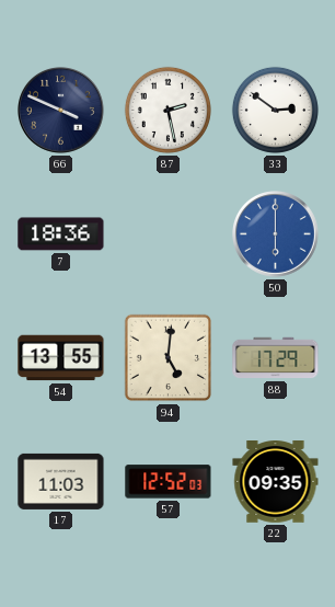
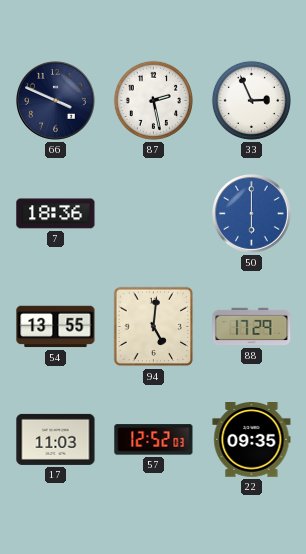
33: 2:51 -> 2:56
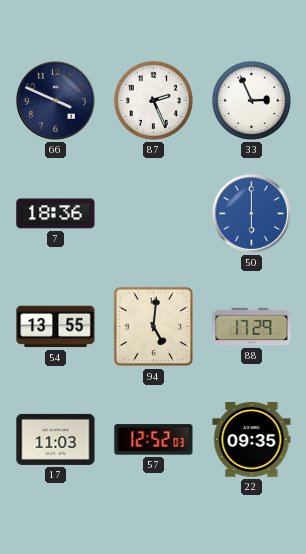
87: 2:28 -> 2:26
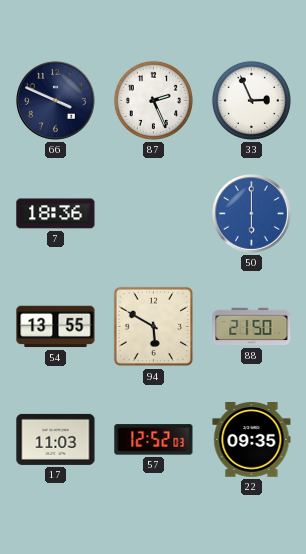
94: 5:01 -> 5:50
88: 17:29 -> 21:50
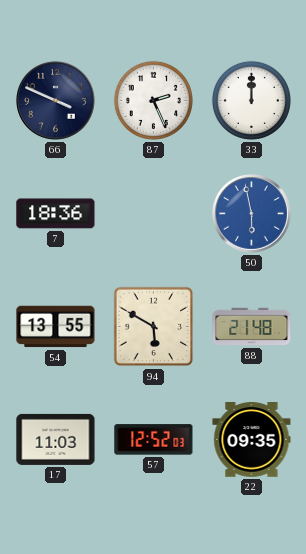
33: 2:56 -> 12:00
50: 6:00 -> 5:58
88: 21:50 -> 21:48
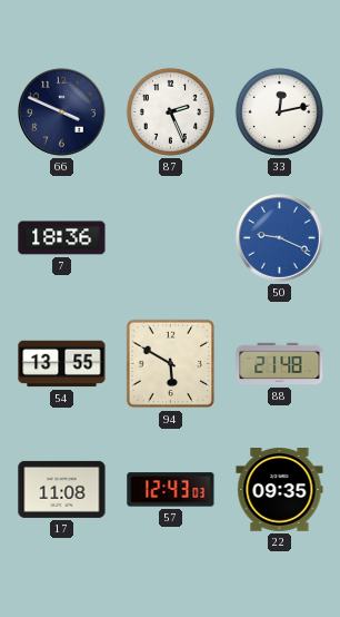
33: 12:00 -> 12:13
50: 5:58 -> 9:19
17: 11:03 -> 11:08
57: 12:52 -> 12:43
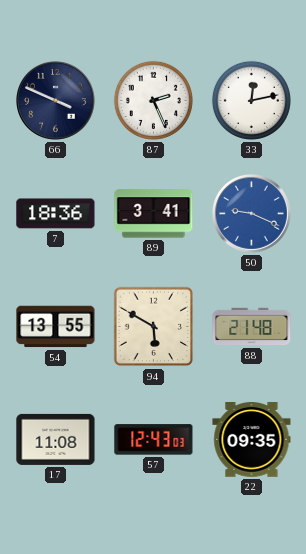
89: none -> 3:41
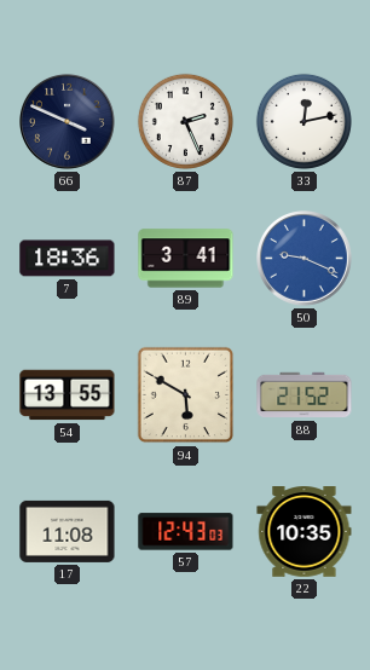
88: 21:48 -> 21:52
22: 09:35 -> 10:35
